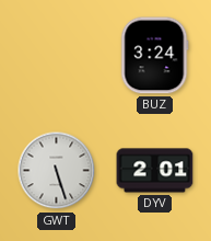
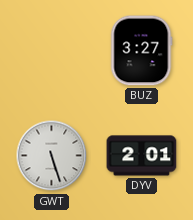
BUZ: 3:24 -> 3:27
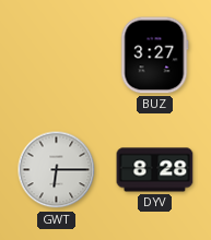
GWT: 5:27 -> 6:15
DYV: 2:01 -> 8:28
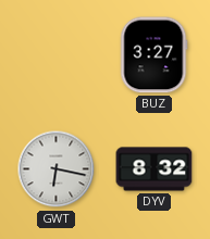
GWT: 6:15 -> 6:17
DYV: 8:28 -> 8:32
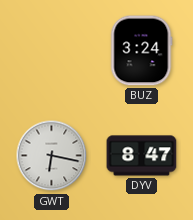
BUZ: 3:27 -> 3:24
DYV: 8:32 -> 8:47
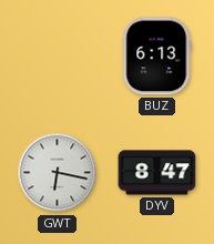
BUZ: 3:24 -> 6:13
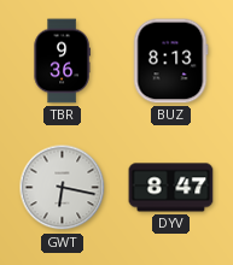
TBR: none -> 9:36
BUZ: 6:13 -> 8:13
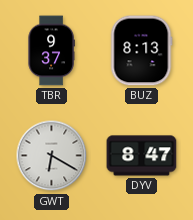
TBR: 9:36 -> 9:37
GWT: 6:17 -> 6:20
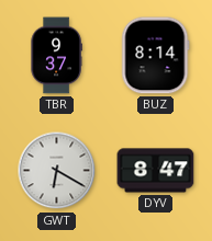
BUZ: 8:13 -> 8:14
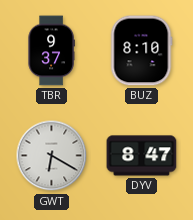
BUZ: 8:14 -> 8:10
